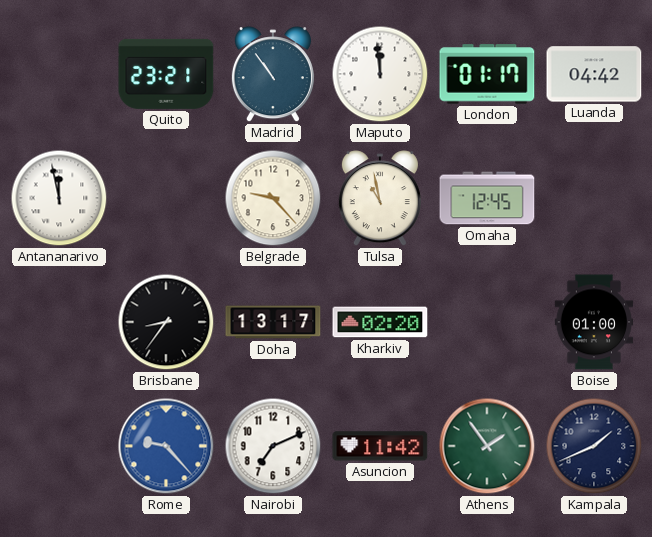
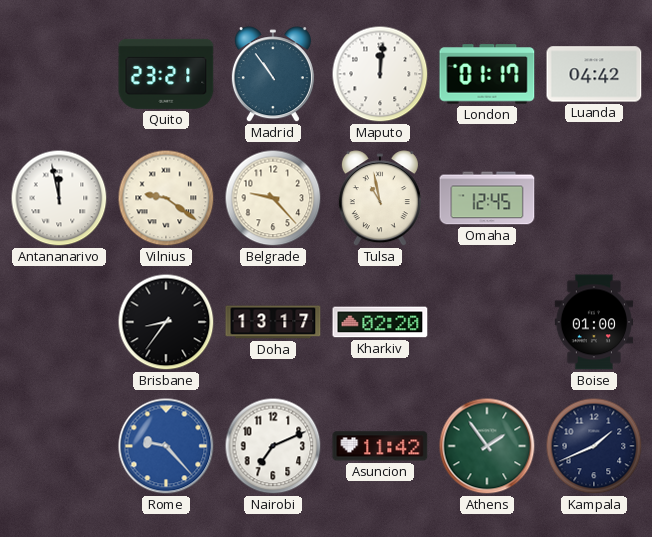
Maputo: 11:59 -> 12:01
Vilnius: none -> 9:21
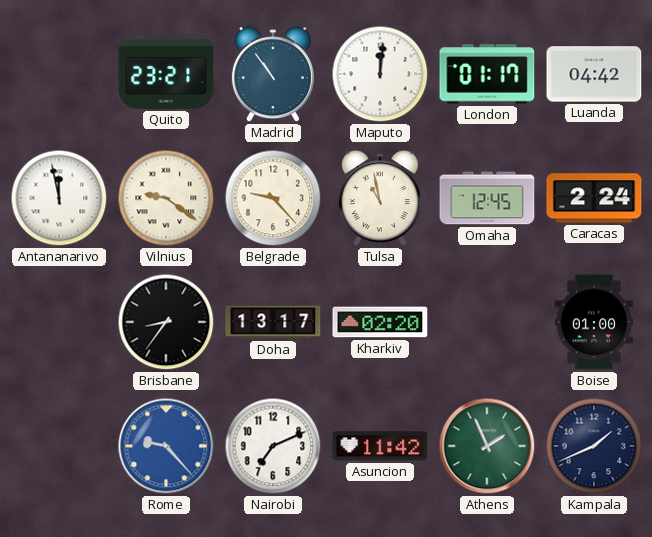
Caracas: none -> 2:24
Athens: 1:54 -> 1:56
